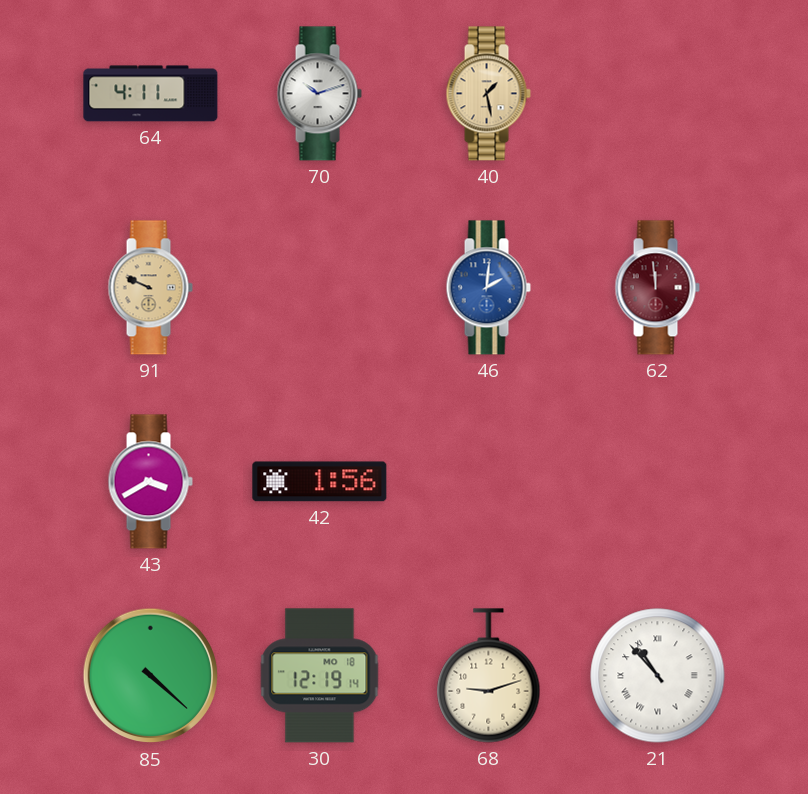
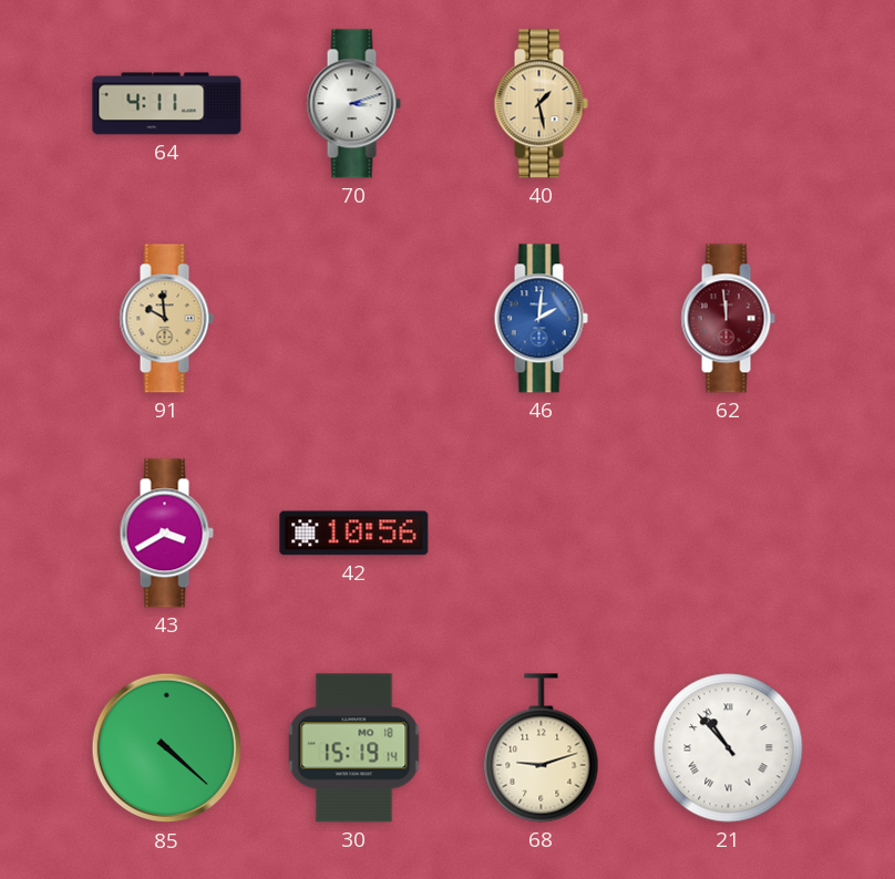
70: 10:12 -> 3:12
91: 9:49 -> 9:59
42: 1:56 -> 10:56
30: 12:19 -> 15:19
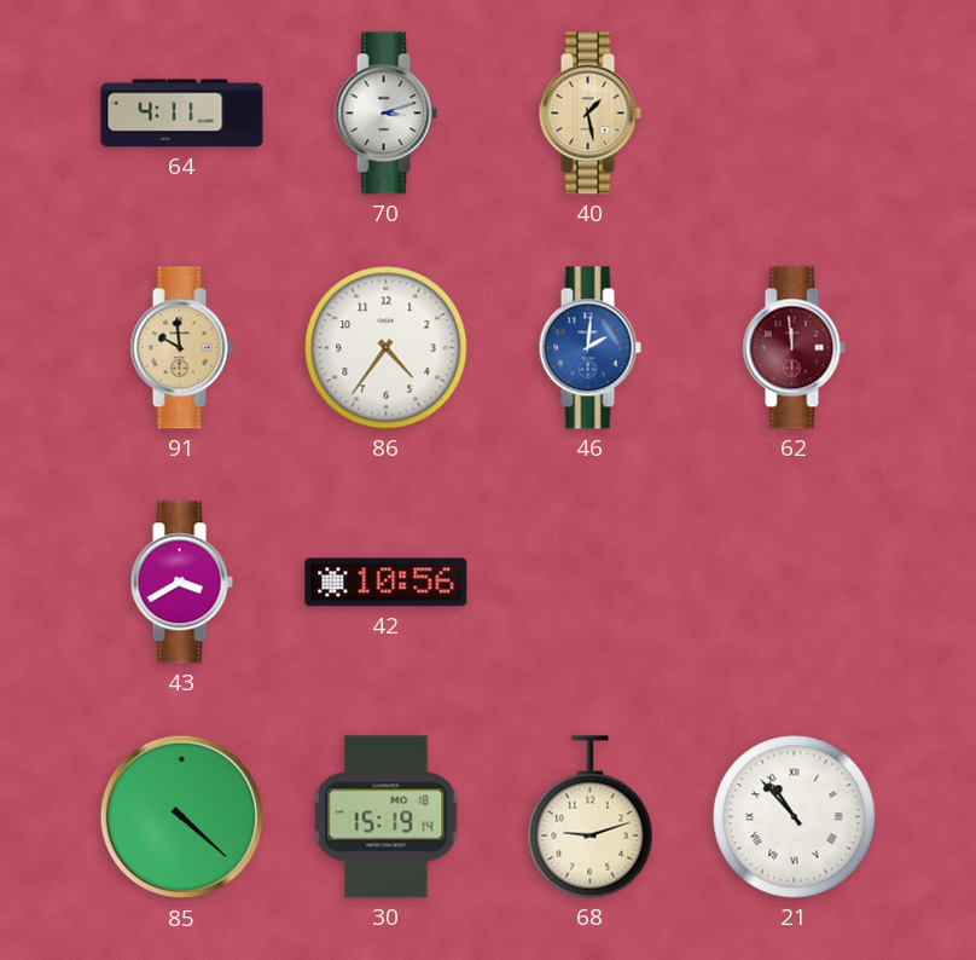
86: none -> 4:36
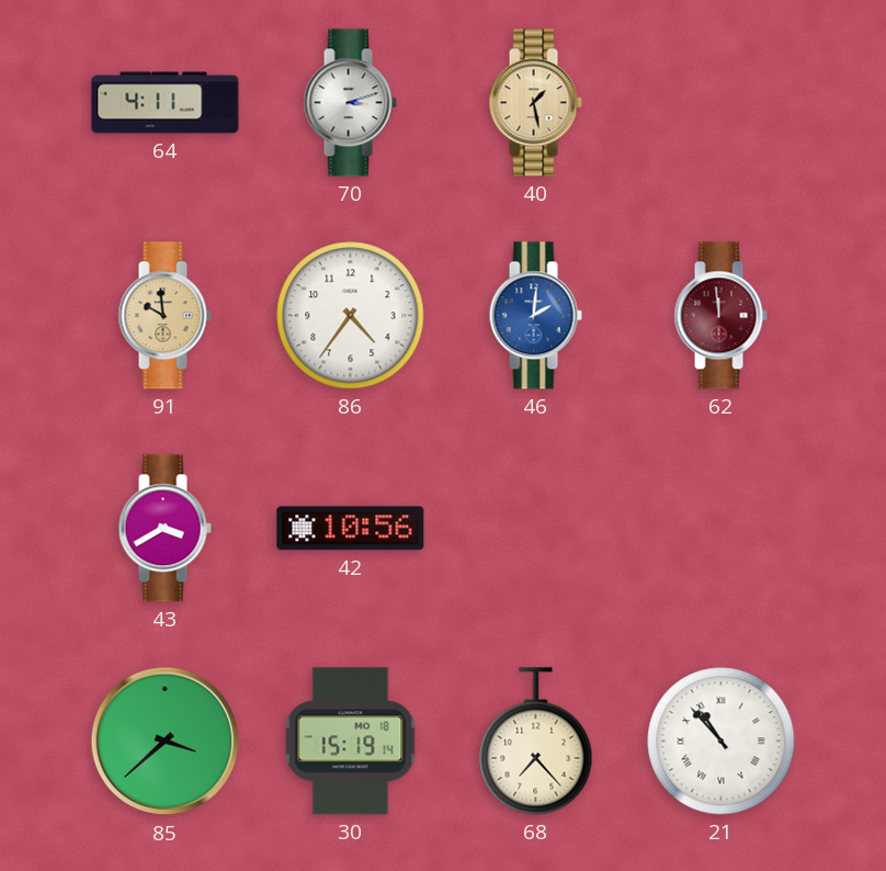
85: 4:22 -> 3:38
68: 9:12 -> 7:23
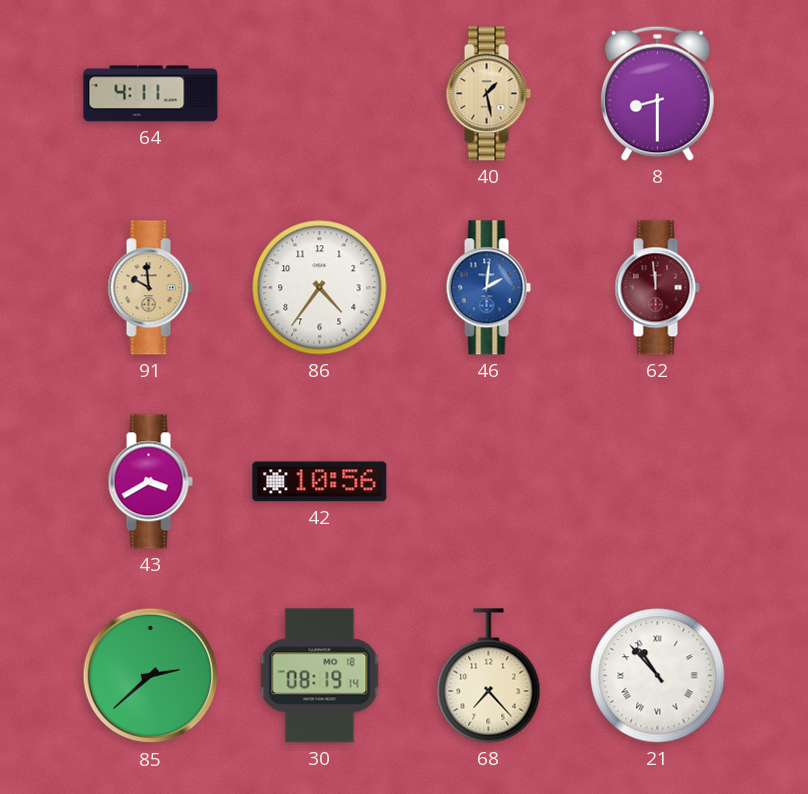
70: 3:12 -> none
8: none -> 8:30
85: 3:38 -> 2:38
30: 15:19 -> 08:19
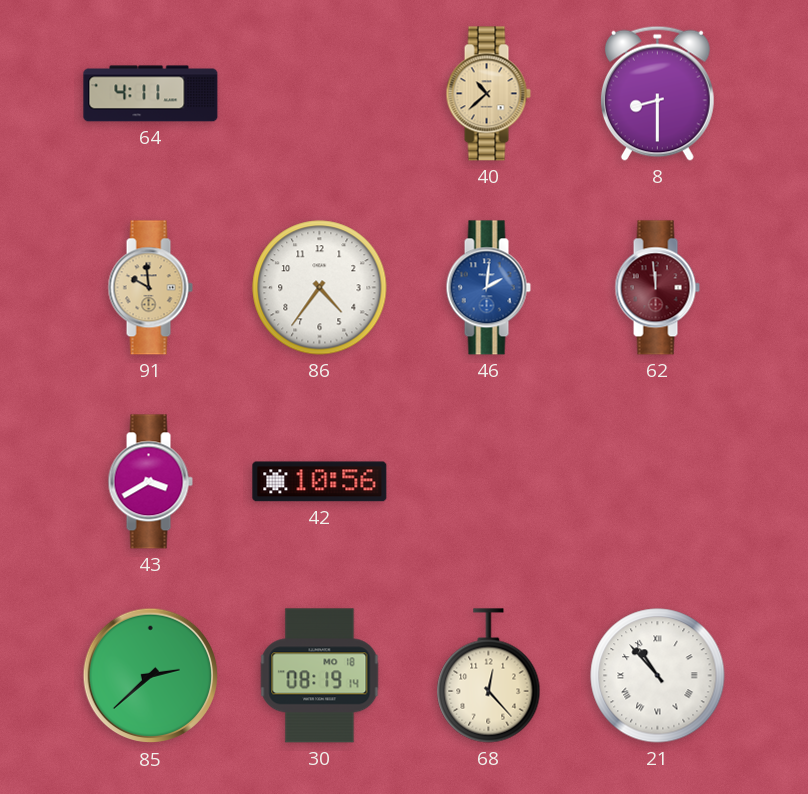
40: 1:28 -> 10:38
68: 7:23 -> 12:23
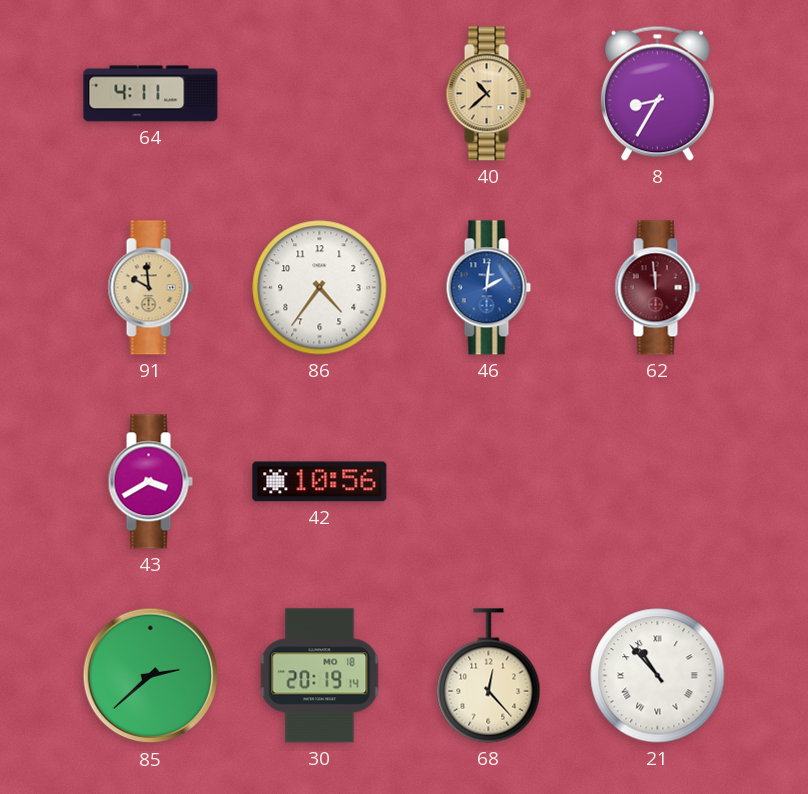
8: 8:30 -> 8:35
30: 08:19 -> 20:19
